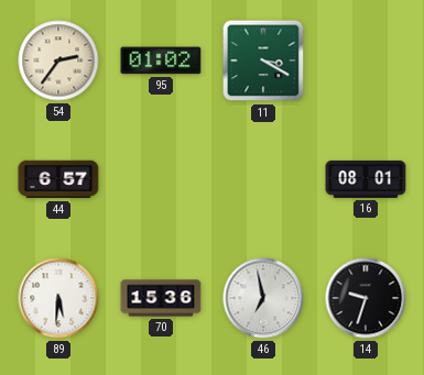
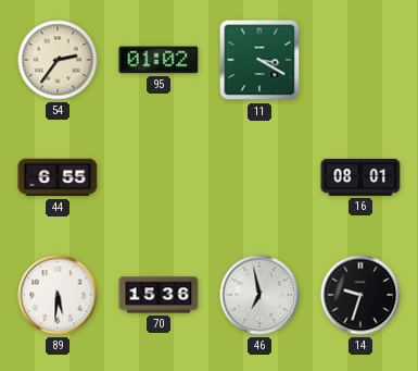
44: 6:57 -> 6:55
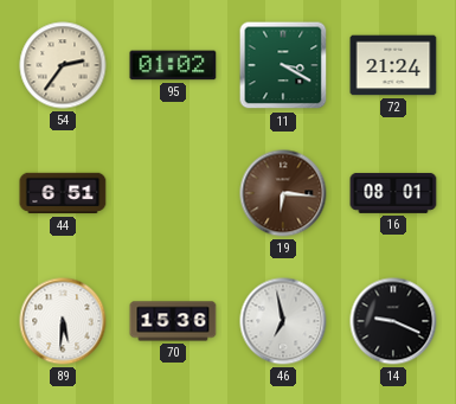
72: none -> 21:24
44: 6:55 -> 6:51
19: none -> 6:16
14: 9:33 -> 9:19
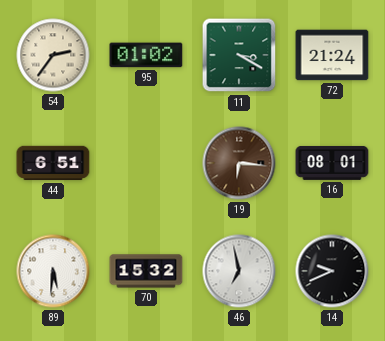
70: 15:36 -> 15:32
14: 9:19 -> 9:41
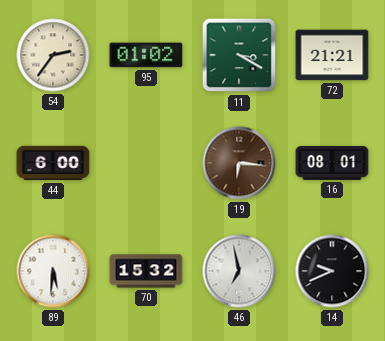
72: 21:24 -> 21:21
44: 6:51 -> 6:00
